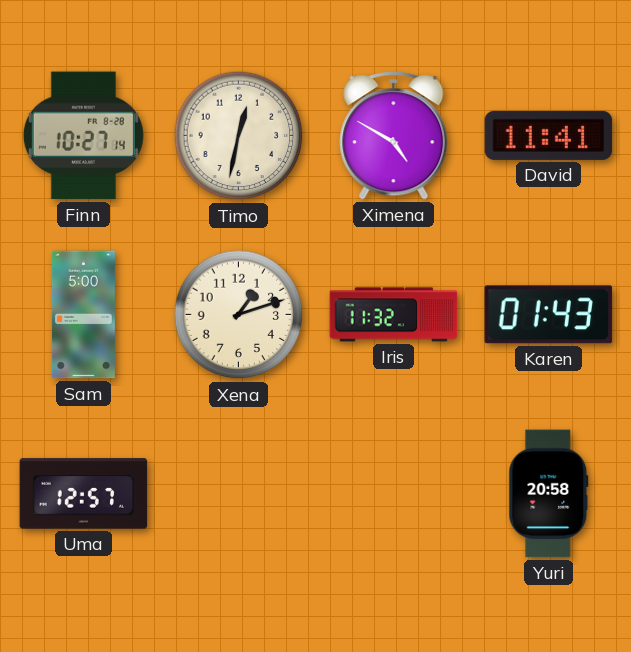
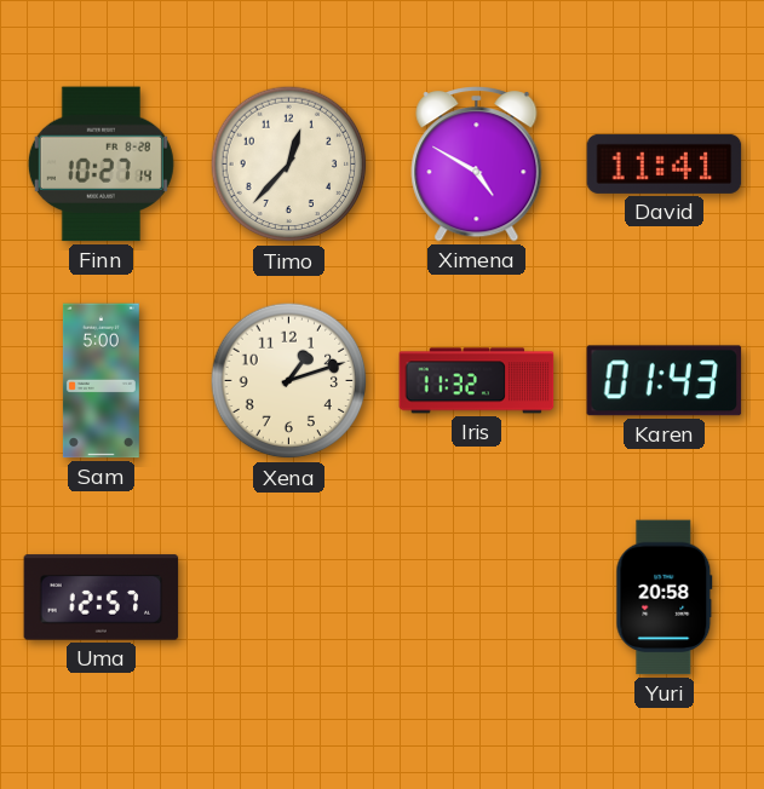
Timo: 12:32 -> 12:37
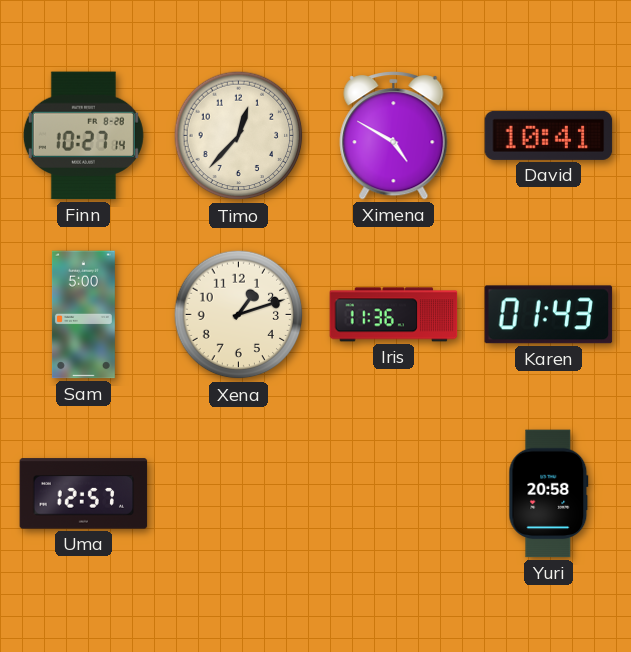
David: 11:41 -> 10:41
Iris: 11:32 -> 11:36
